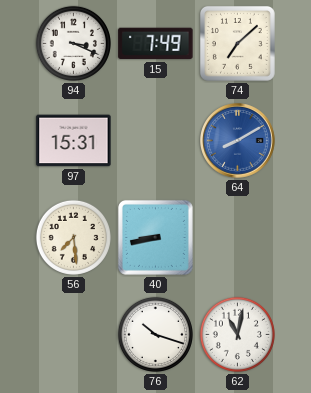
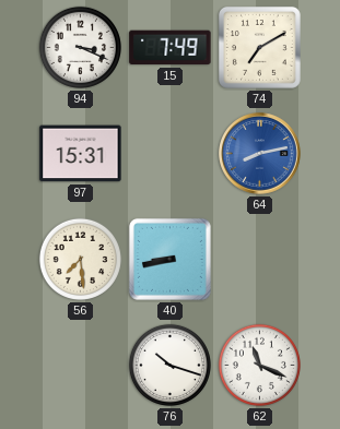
74: 7:08 -> 7:10
64: 8:10 -> 8:13
62: 11:02 -> 11:19
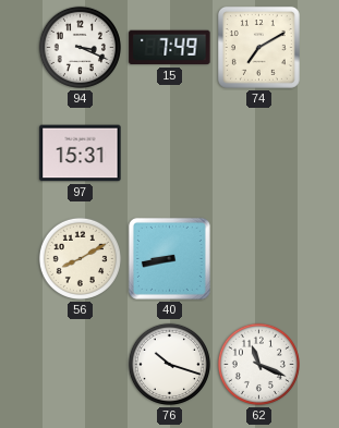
64: 8:13 -> none
56: 7:29 -> 8:10
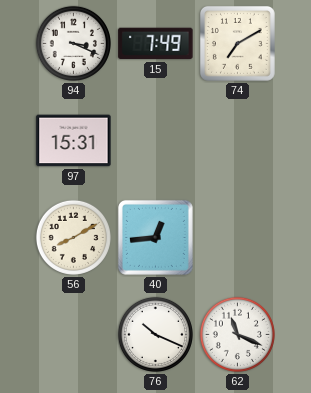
40: 8:43 -> 12:44
76: 10:18 -> 10:19
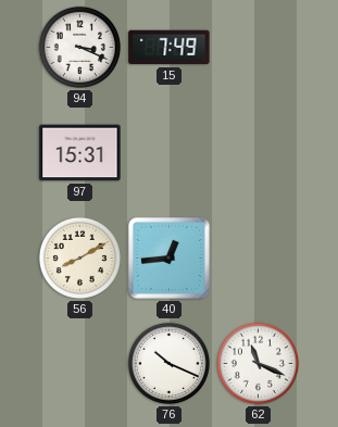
74: 7:10 -> none
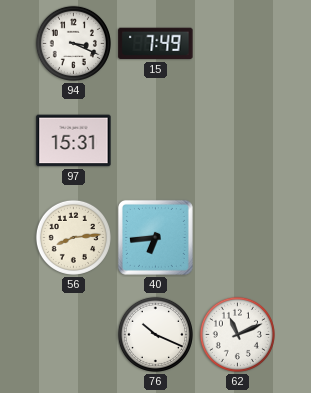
56: 8:10 -> 8:14
40: 12:44 -> 6:44
62: 11:19 -> 11:11
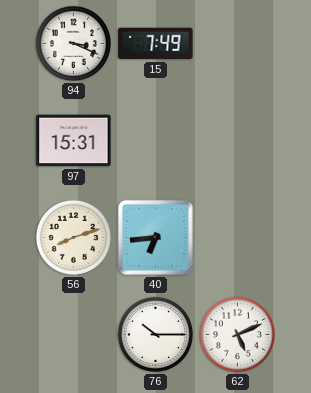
56: 8:14 -> 8:12
76: 10:19 -> 10:15
62: 11:11 -> 5:11
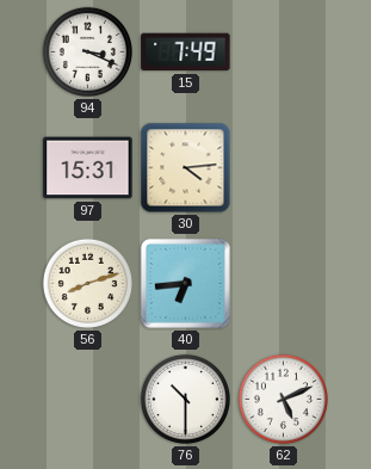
30: none -> 4:14
76: 10:15 -> 10:30
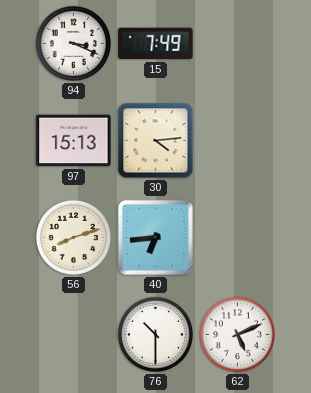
97: 15:31 -> 15:13
